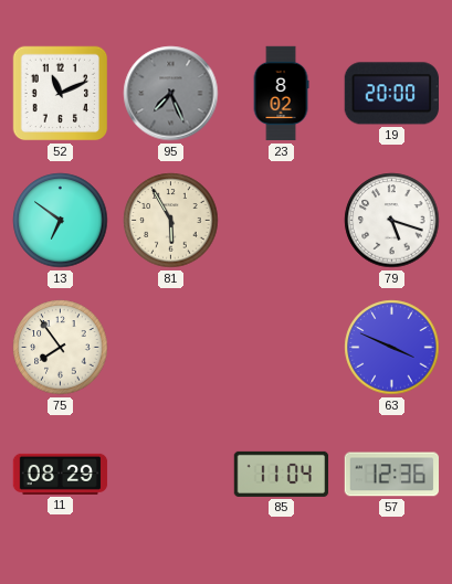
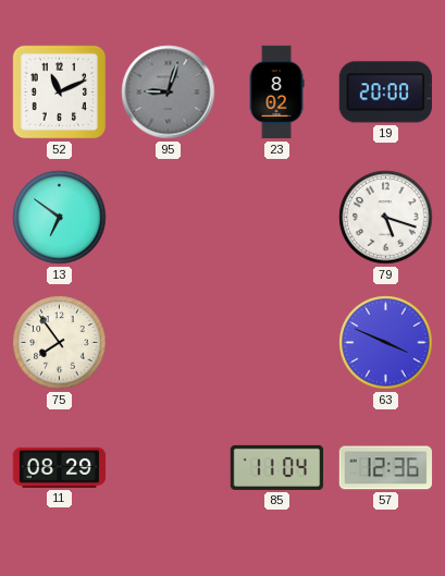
95: 7:26 -> 9:03
81: 5:55 -> none
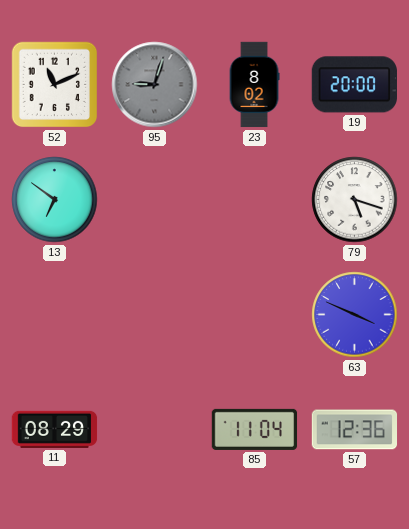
75: 7:54 -> none
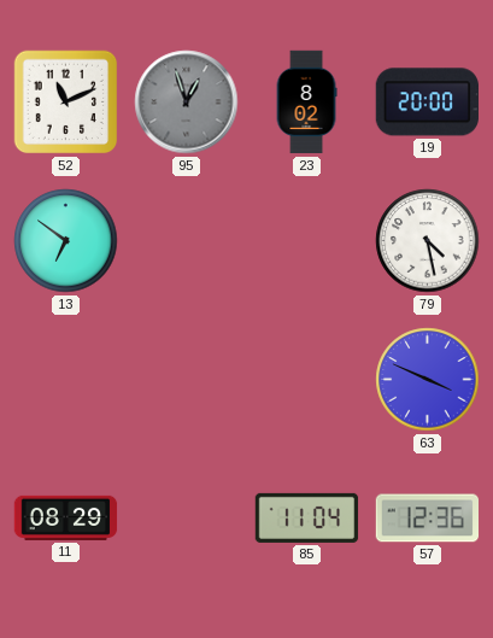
95: 9:03 -> 12:57
79: 5:18 -> 4:28
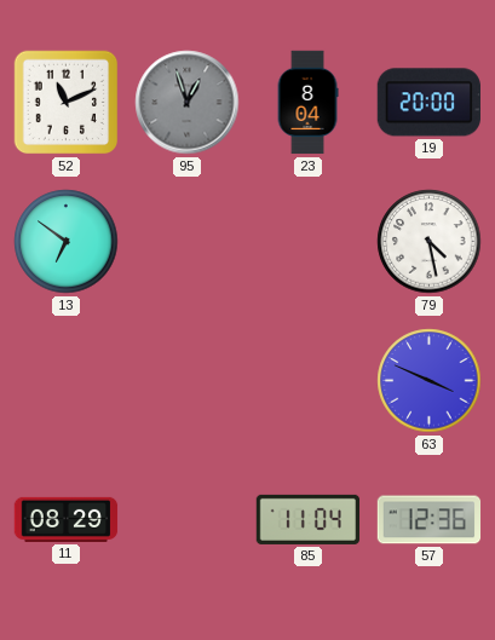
23: 8:02 -> 8:04
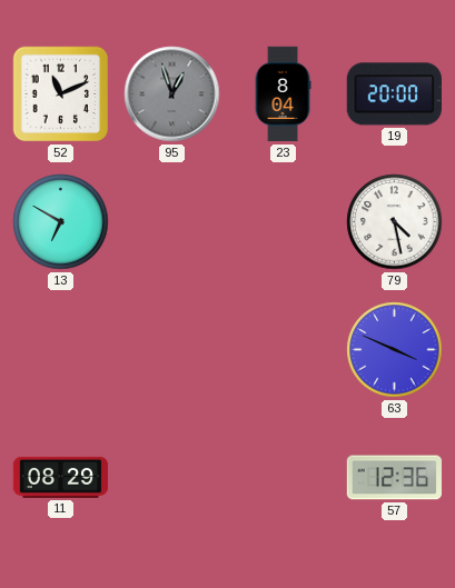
13: 6:51 -> 6:50
85: 11:04 -> none
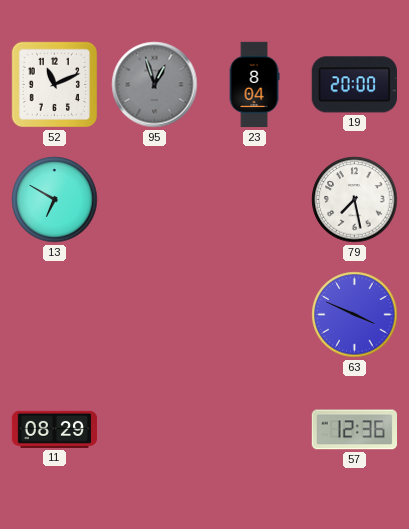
79: 4:28 -> 7:28
